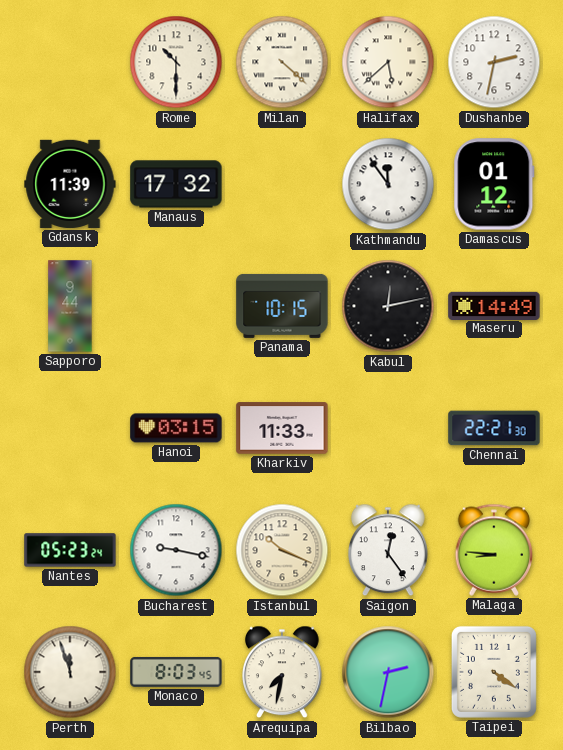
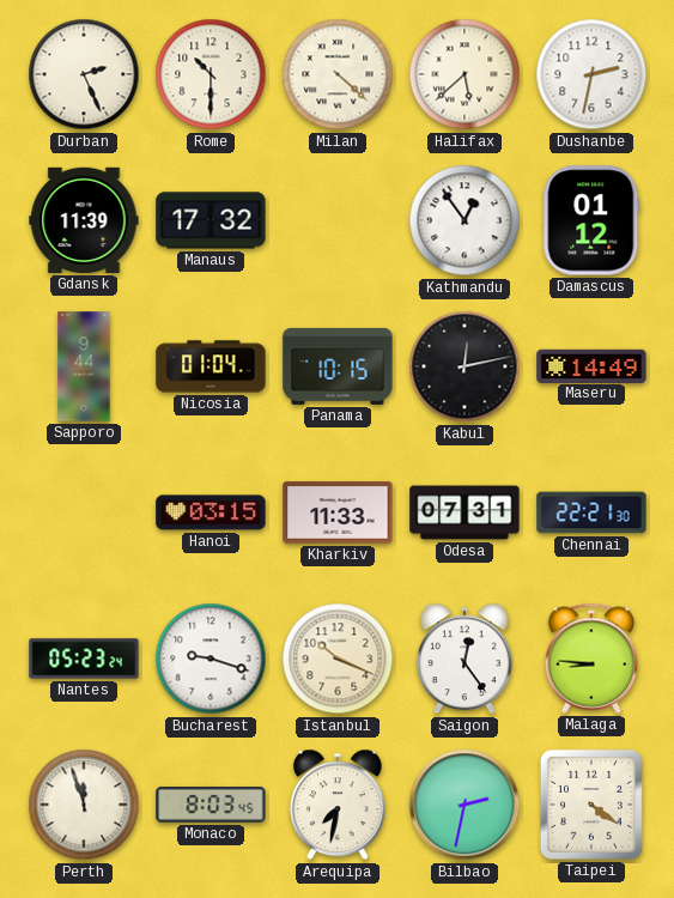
Durban: none -> 2:26
Kathmandu: 11:54 -> 12:54
Nicosia: none -> 01:04
Odesa: none -> 07:31
Bucharest: 9:17 -> 9:18
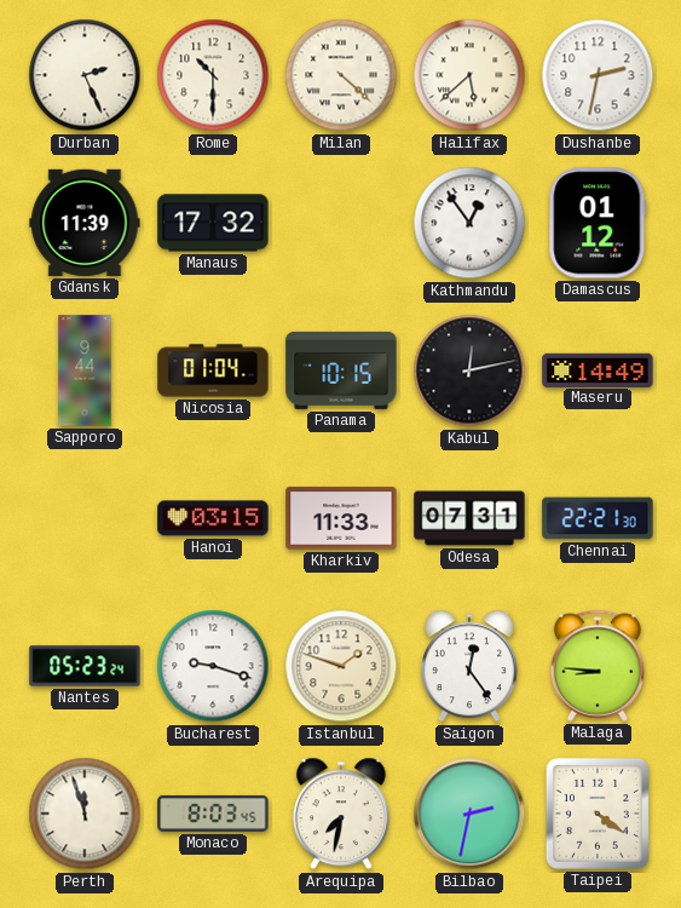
Istanbul: 10:19 -> 1:48
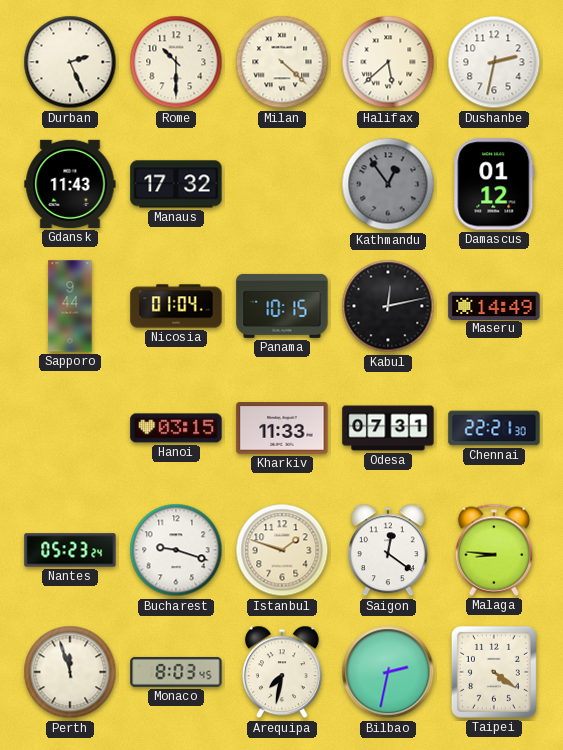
Gdansk: 11:39 -> 11:43
Kathmandu dial: white -> grey
Saigon: 12:24 -> 12:21
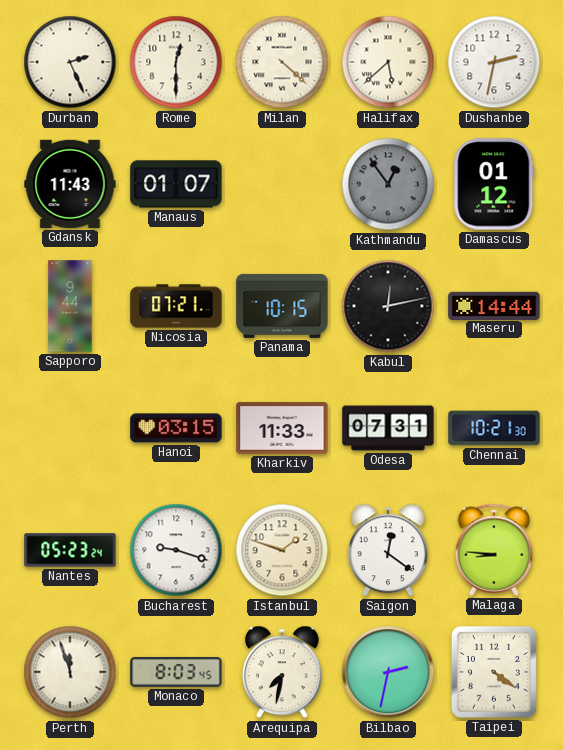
Rome: 10:30 -> 12:30
Manaus: 17:32 -> 01:07
Nicosia: 01:04 -> 07:21
Maseru: 14:49 -> 14:44
Chennai: 22:21 -> 10:21
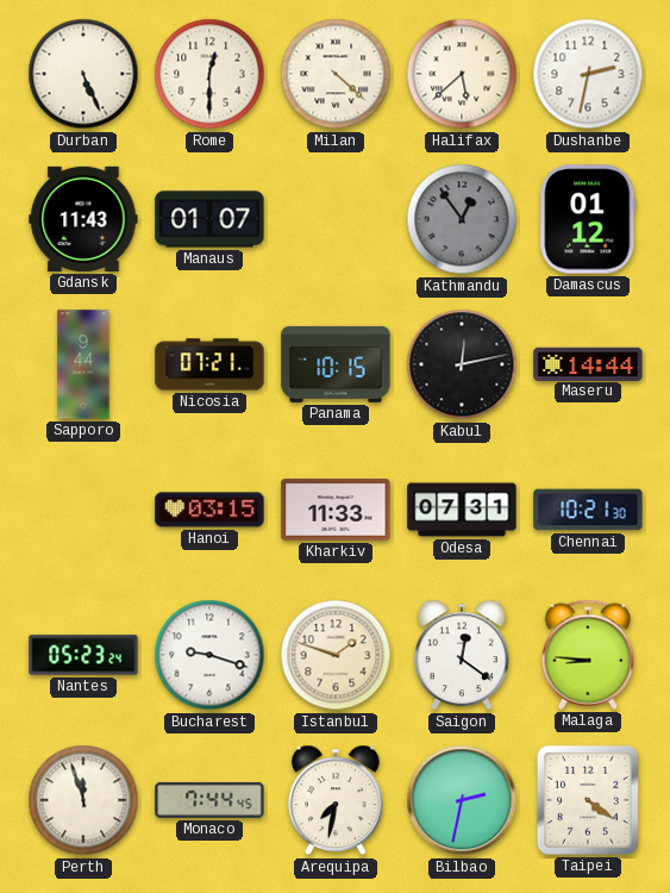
Durban: 2:26 -> 5:26
Monaco: 8:03 -> 7:44
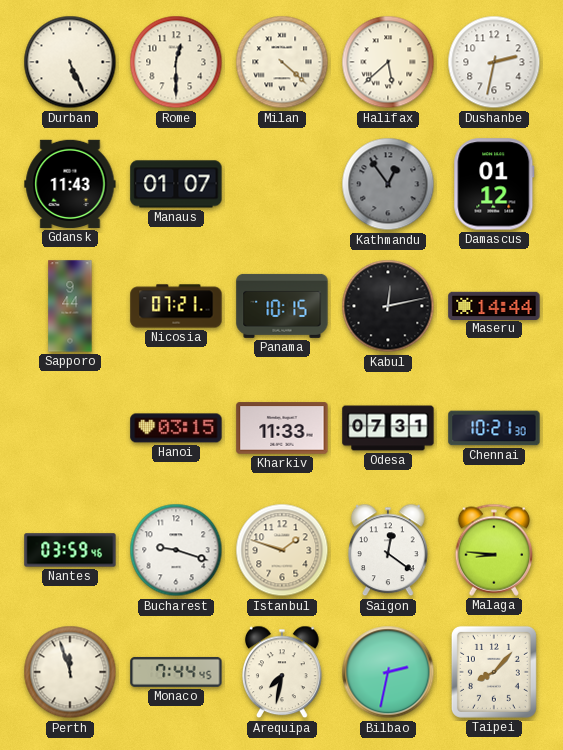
Nantes: 05:23 -> 03:59
Taipei: 4:21 -> 8:07
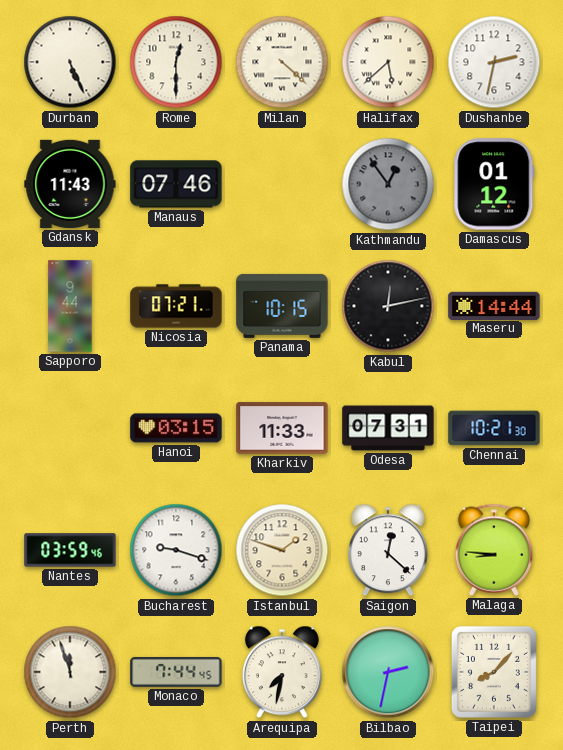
Manaus: 01:07 -> 07:46
Saigon: 12:21 -> 12:22
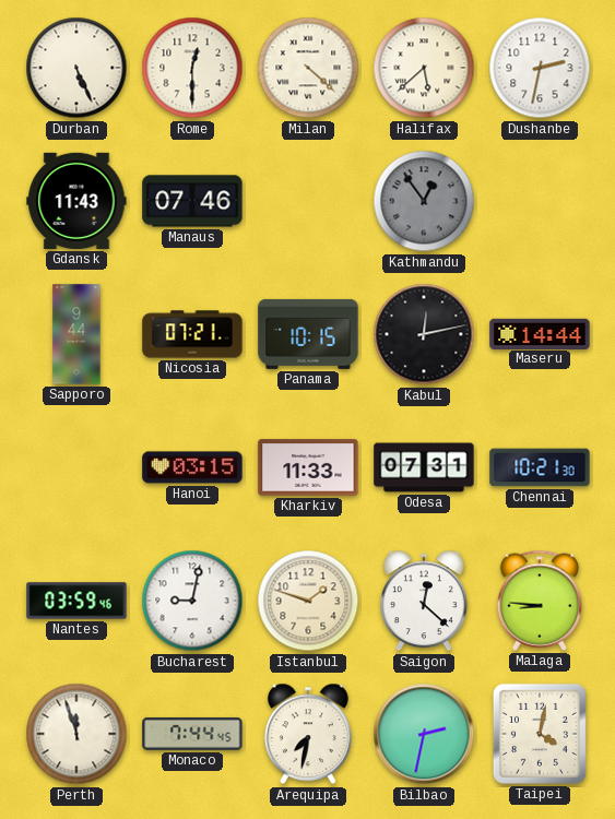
Damascus: 01:12 -> none
Bucharest: 9:18 -> 9:02
Taipei: 8:07 -> 4:02
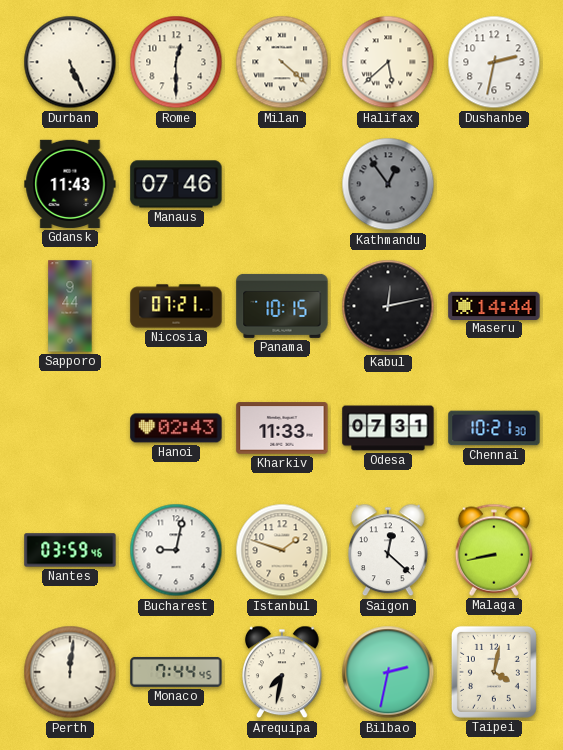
Hanoi: 03:15 -> 02:43
Malaga: 8:46 -> 8:43
Perth: 11:57 -> 12:01
